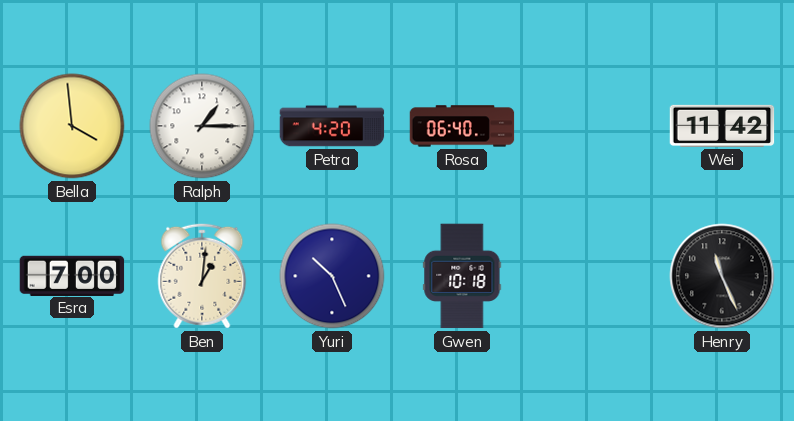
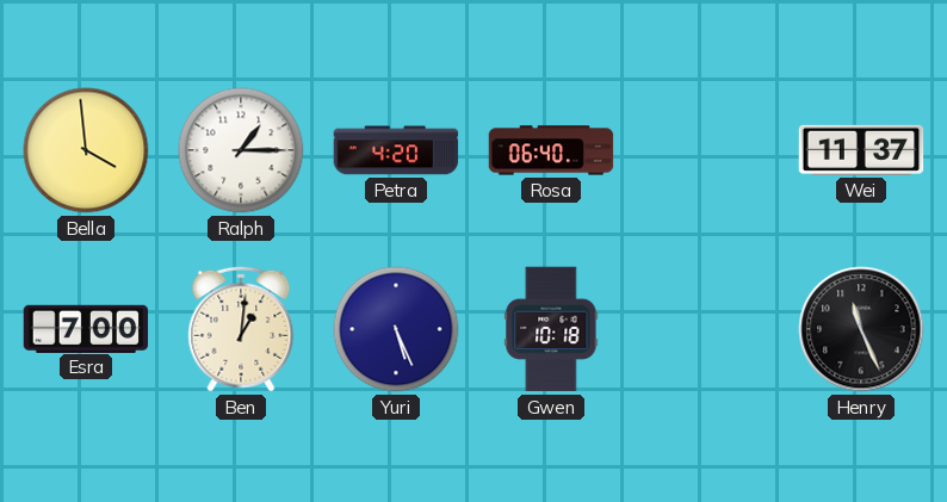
Wei: 11:42 -> 11:37
Yuri: 10:26 -> 5:26
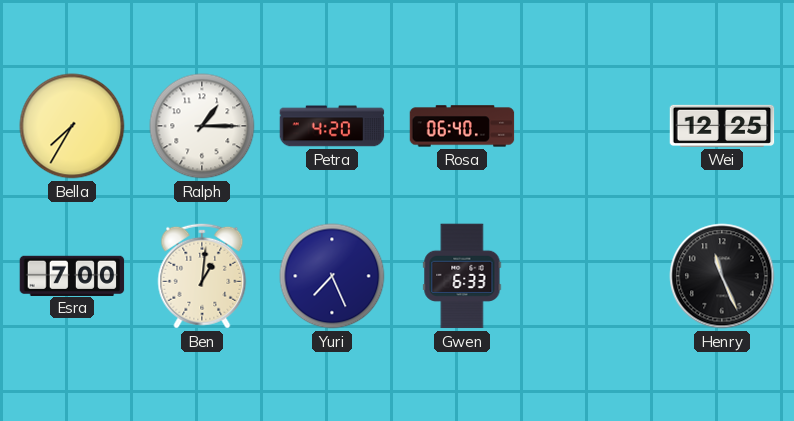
Bella: 3:59 -> 7:35
Wei: 11:37 -> 12:25
Yuri: 5:26 -> 7:26
Gwen: 10:18 -> 6:33
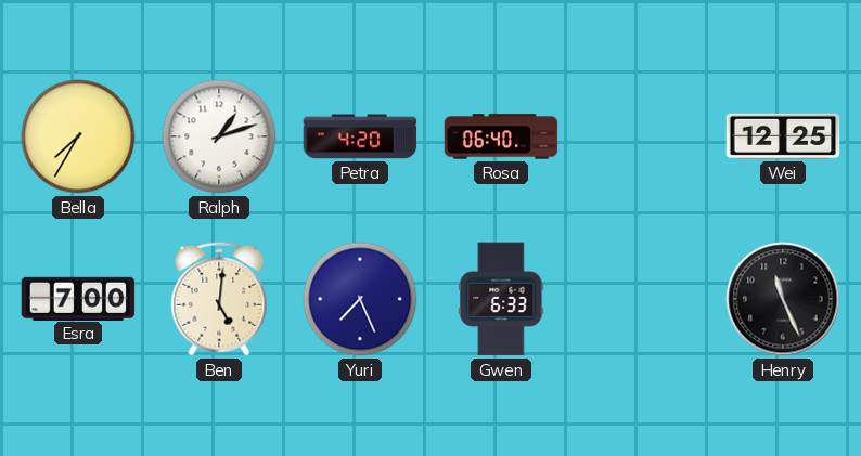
Ralph: 1:15 -> 1:12
Ben: 1:01 -> 5:01
